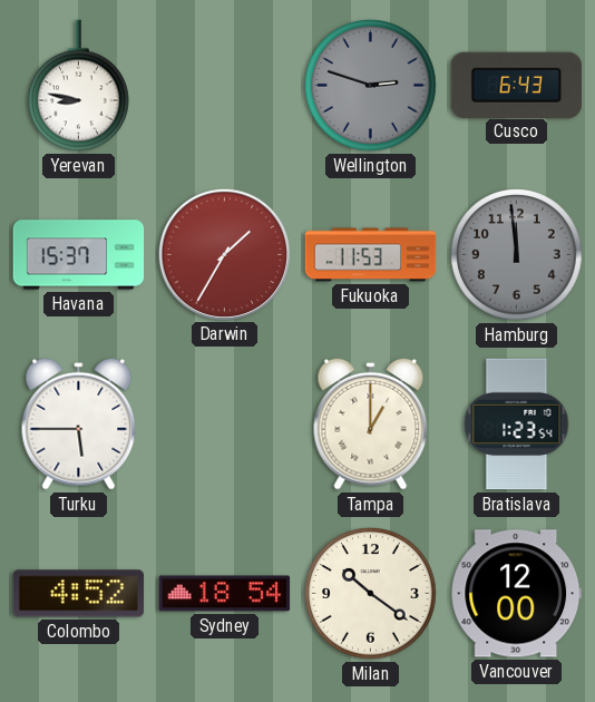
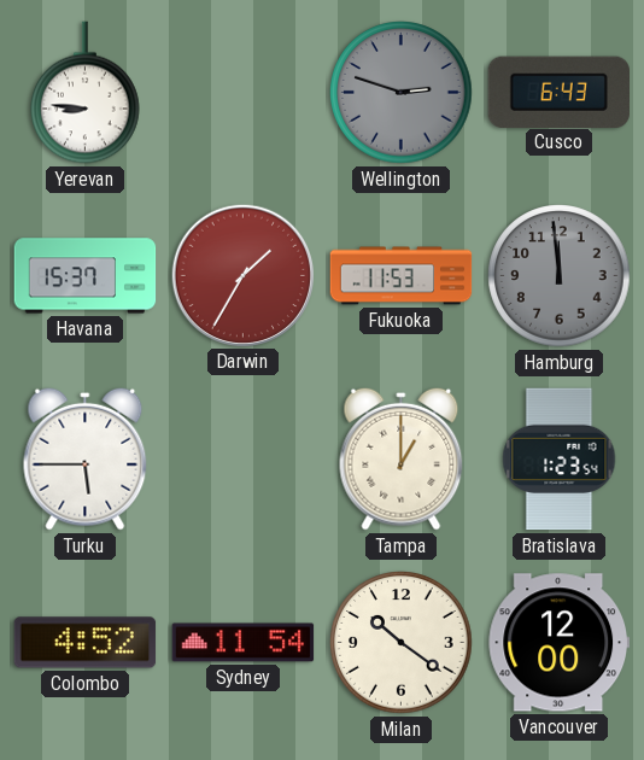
Yerevan: 8:47 -> 8:46
Sydney: 18:54 -> 11:54
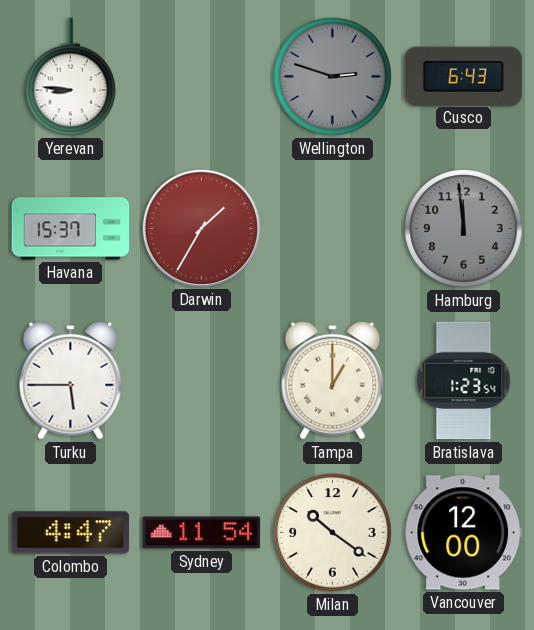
Fukuoka: 11:53 -> none
Colombo: 4:52 -> 4:47
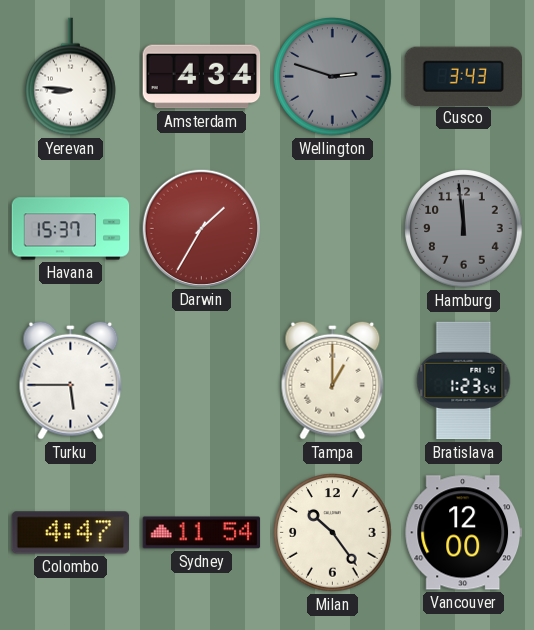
Amsterdam: none -> 4:34
Cusco: 6:43 -> 3:43
Milan: 10:21 -> 10:24
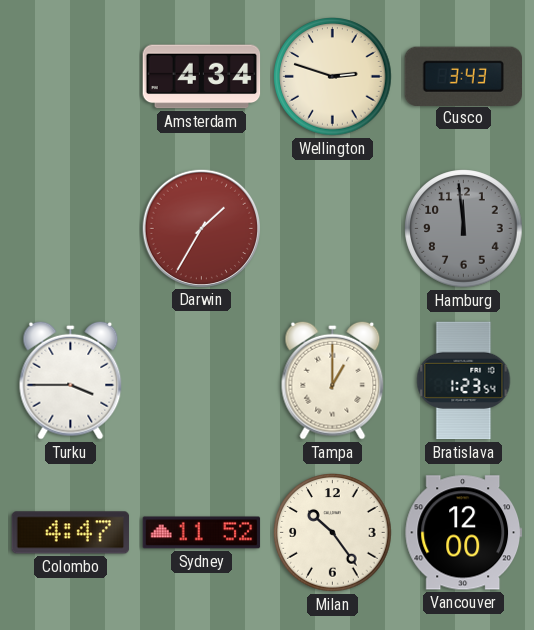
Yerevan: 8:46 -> none
Wellington dial: grey -> cream
Havana: 15:37 -> none
Turku: 5:45 -> 3:45
Sydney: 11:54 -> 11:52
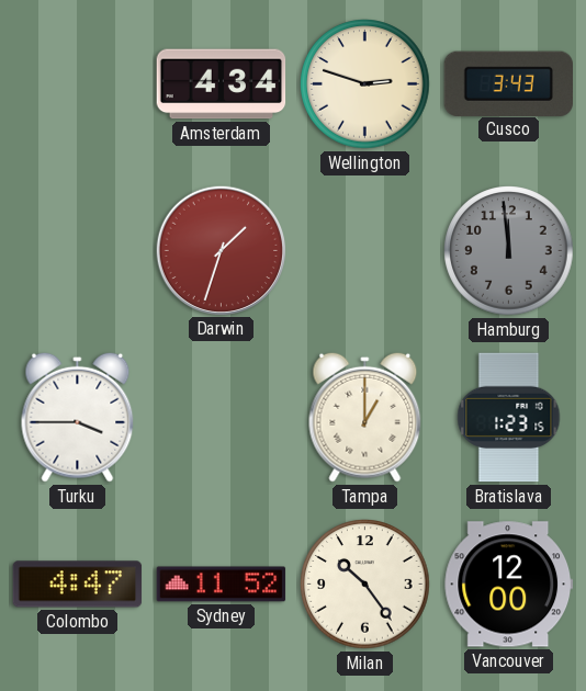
Darwin: 1:35 -> 1:33
Bratislava: 1:23:54 -> 1:23:15
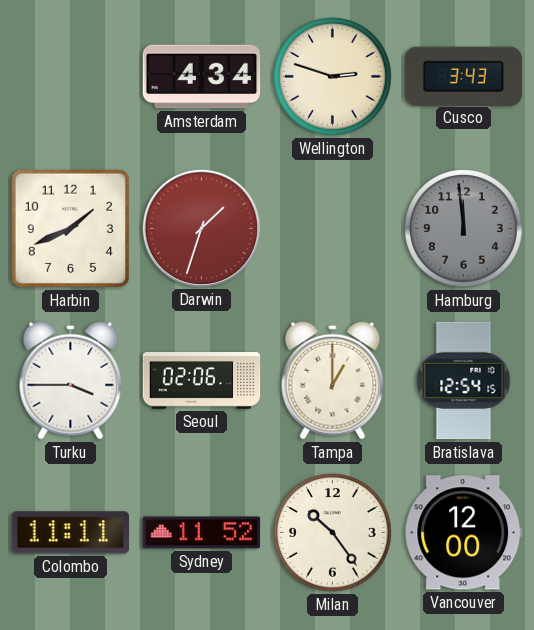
Harbin: none -> 1:41
Seoul: none -> 02:06
Bratislava: 1:23 -> 12:54
Colombo: 4:47 -> 11:11
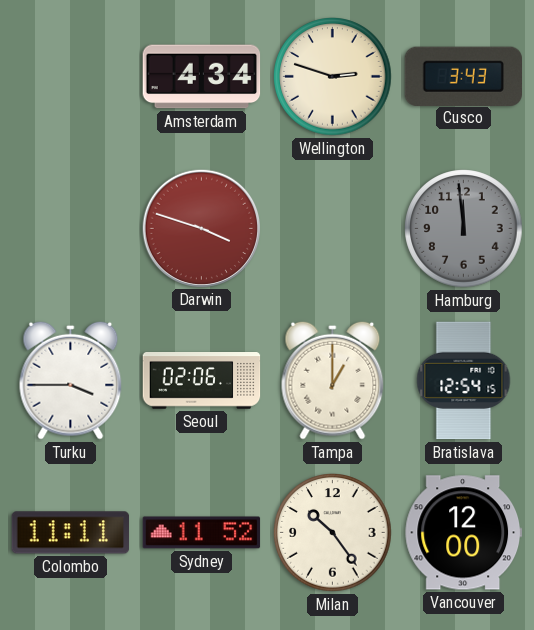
Harbin: 1:41 -> none
Darwin: 1:33 -> 3:48
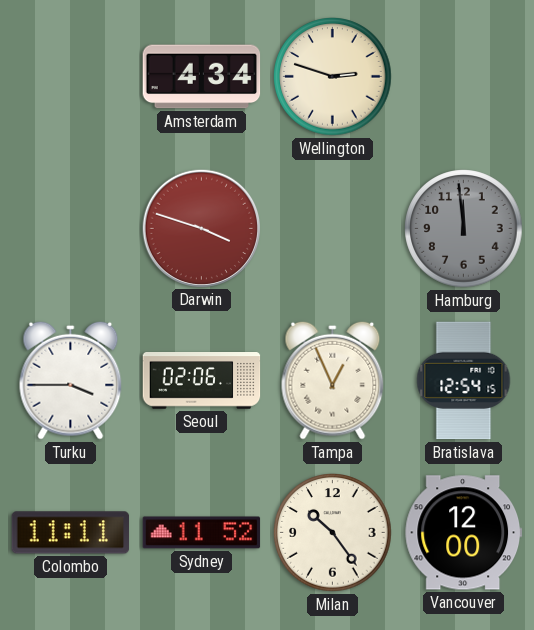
Cusco: 3:43 -> none
Tampa: 1:00 -> 12:56
